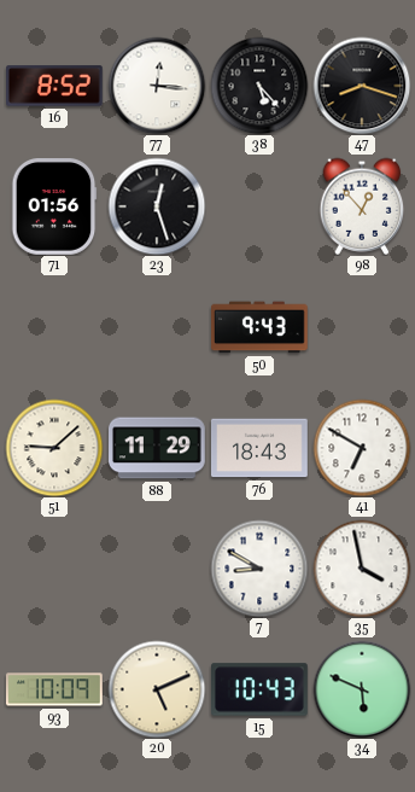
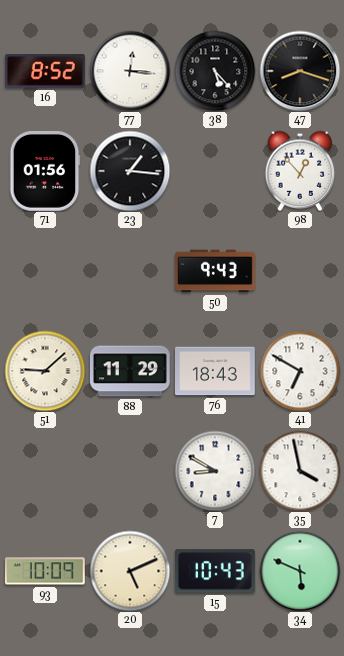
23: 12:27 -> 1:16
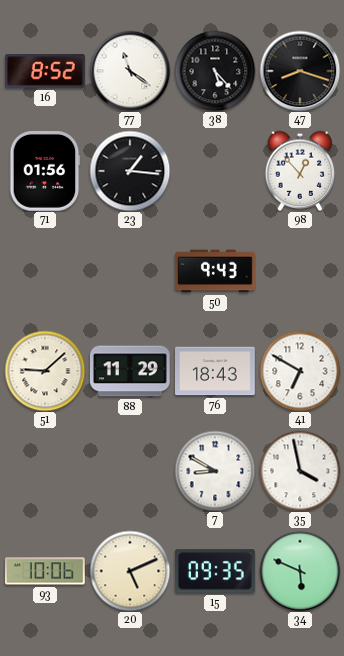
77: 12:16 -> 11:21
93: 10:09 -> 10:06
15: 10:43 -> 09:35
